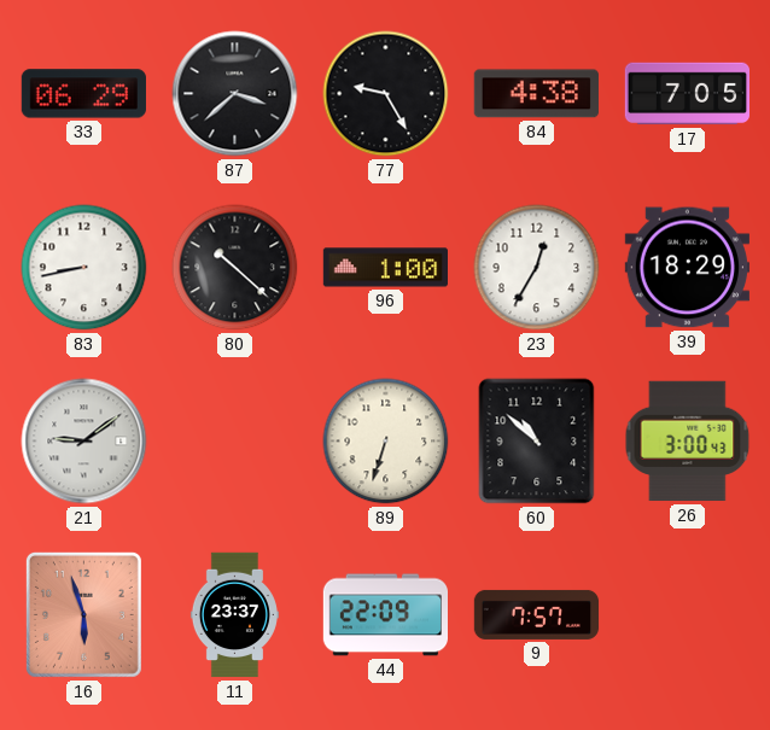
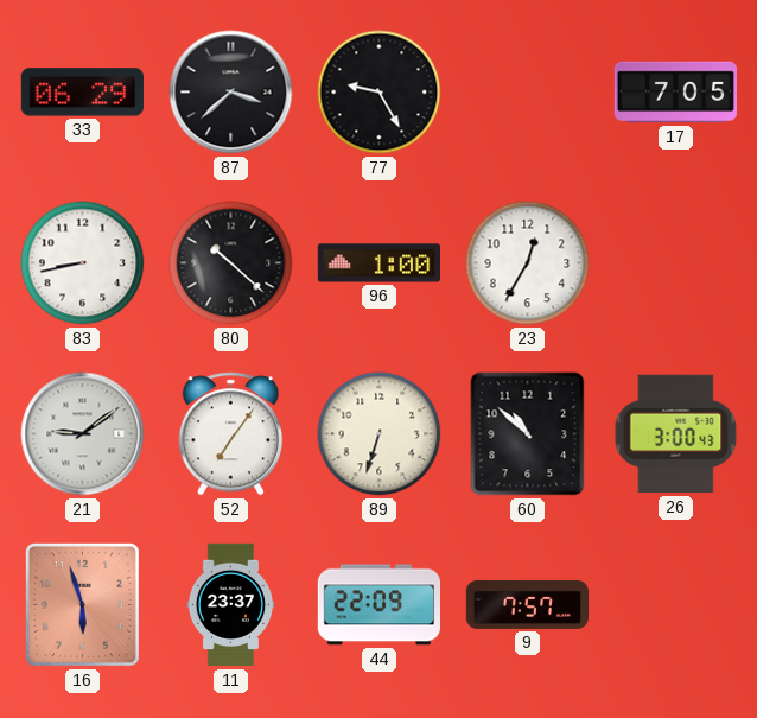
84: 4:38 -> none
39: 18:29 -> none
52: none -> 7:06
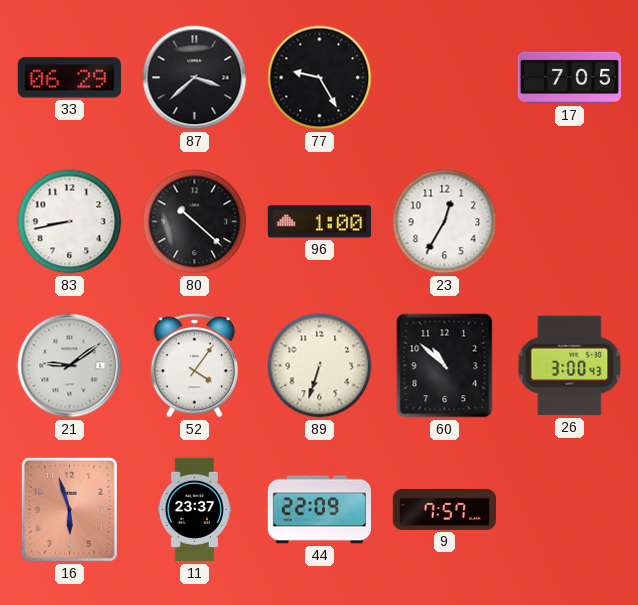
52: 7:06 -> 4:06
